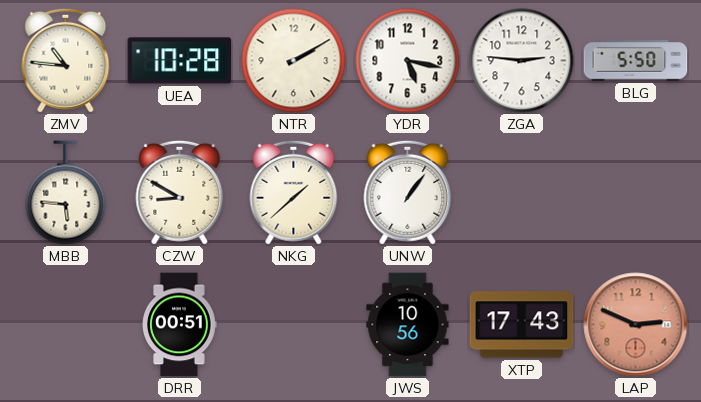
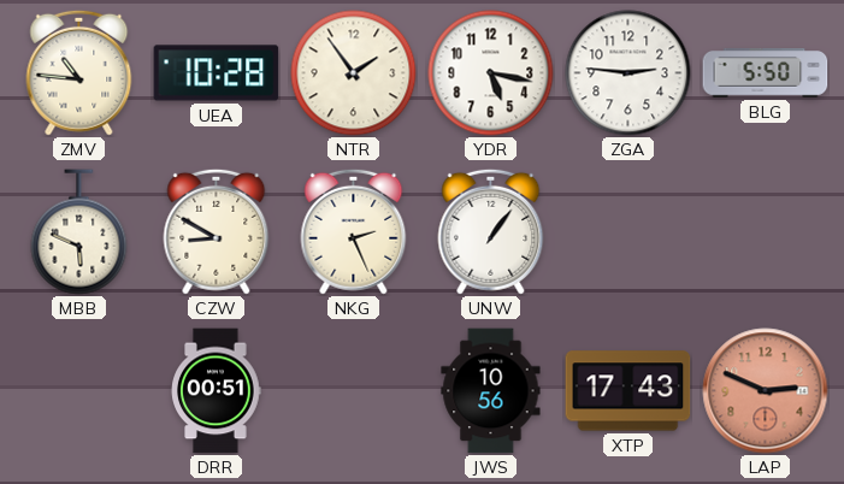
NTR: 2:10 -> 1:54
MBB: 5:46 -> 5:49
NKG: 1:38 -> 2:26
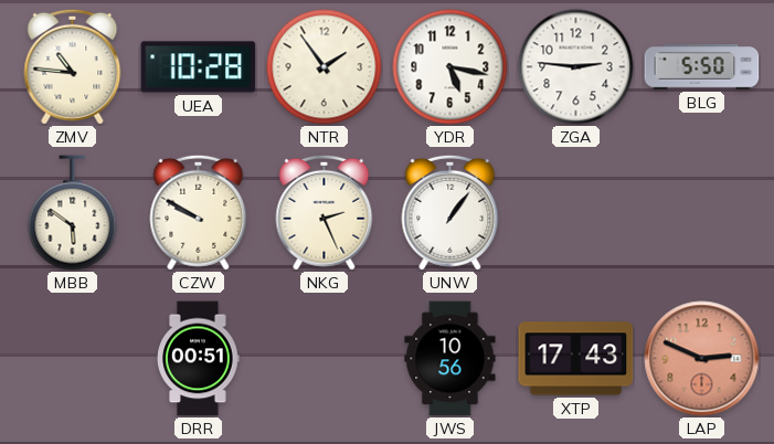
MBB: 5:49 -> 5:51
CZW: 8:50 -> 9:50
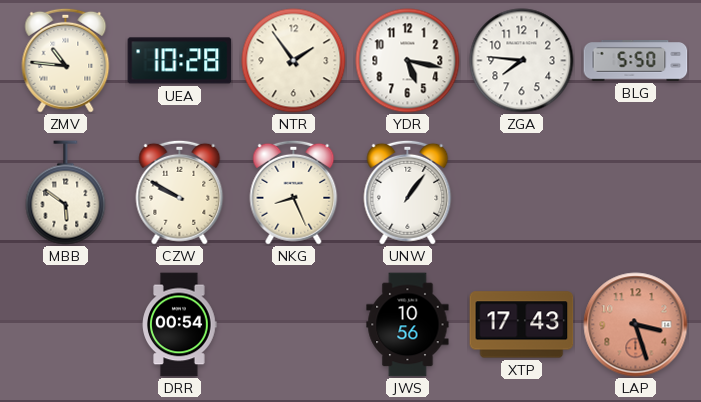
ZGA: 2:46 -> 7:46
NKG: 2:26 -> 8:26
DRR: 00:51 -> 00:54
LAP: 2:49 -> 3:27
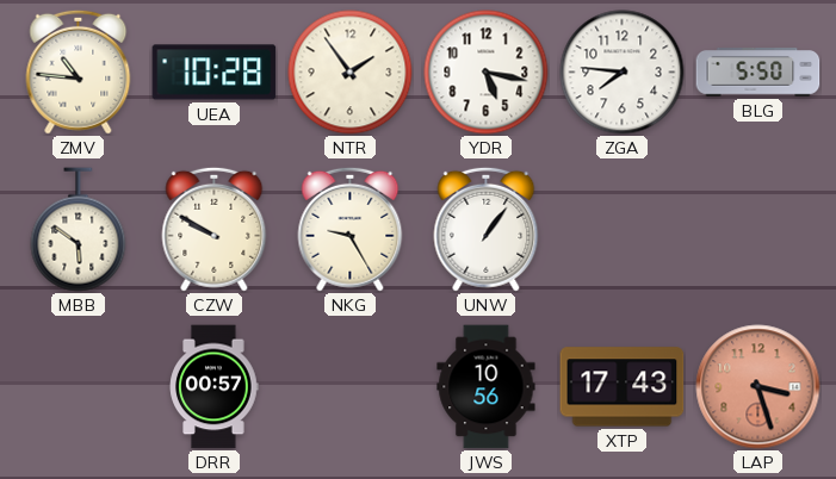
NKG: 8:26 -> 9:25
DRR: 00:54 -> 00:57
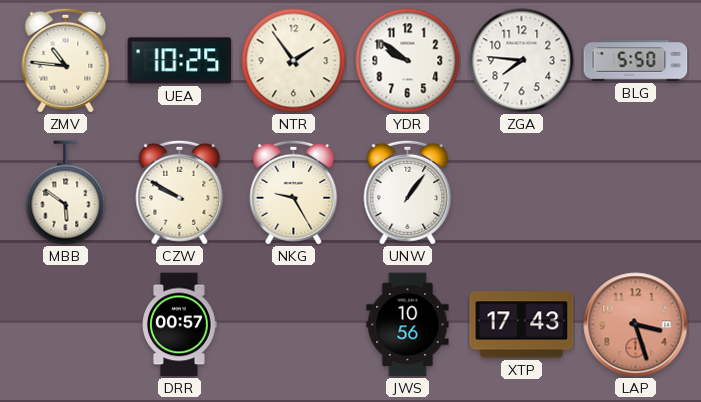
UEA: 10:28 -> 10:25
YDR: 5:17 -> 9:51
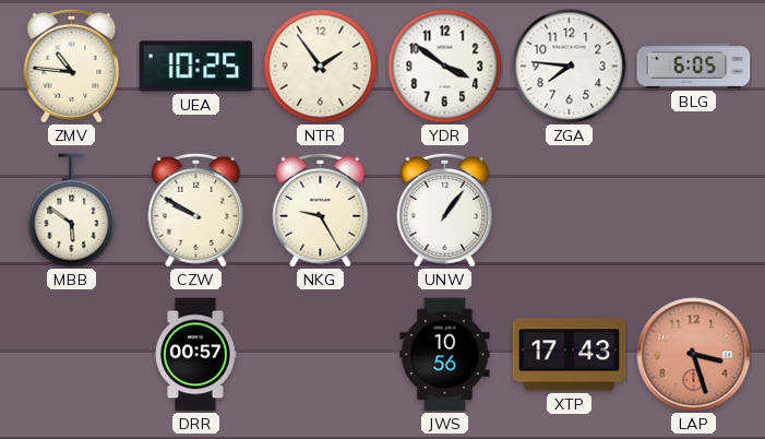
YDR: 9:51 -> 3:51
BLG: 5:50 -> 6:05
